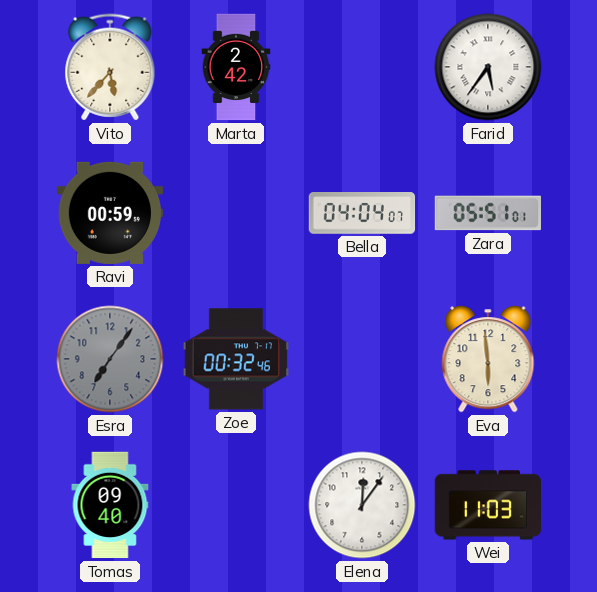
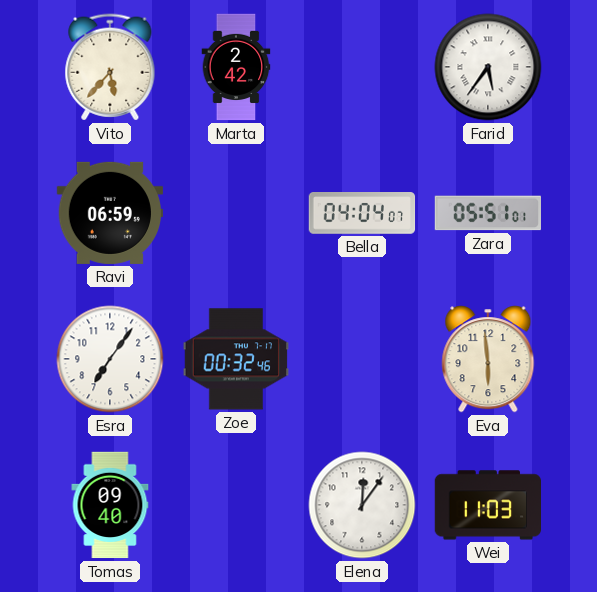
Ravi: 00:59 -> 06:59
Esra dial: grey -> white
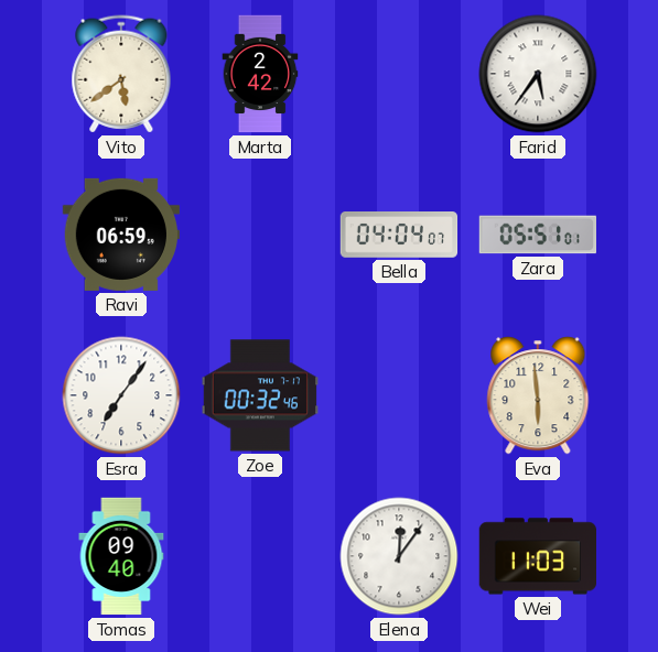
Vito: 5:37 -> 5:39
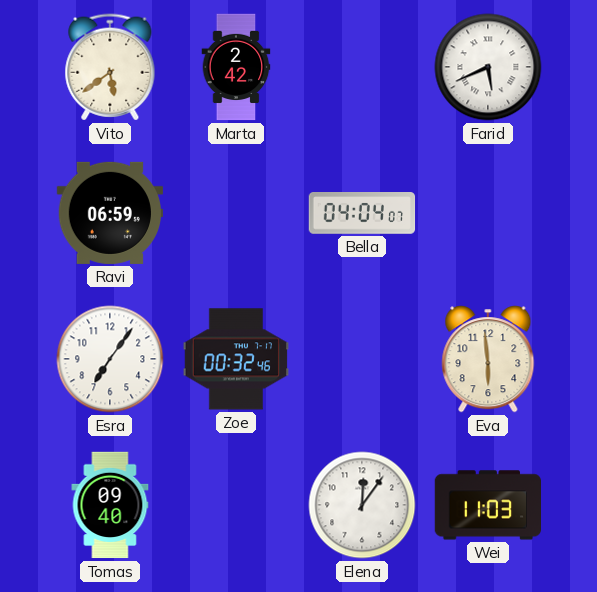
Farid: 5:36 -> 5:41
Zara: 05:51 -> none
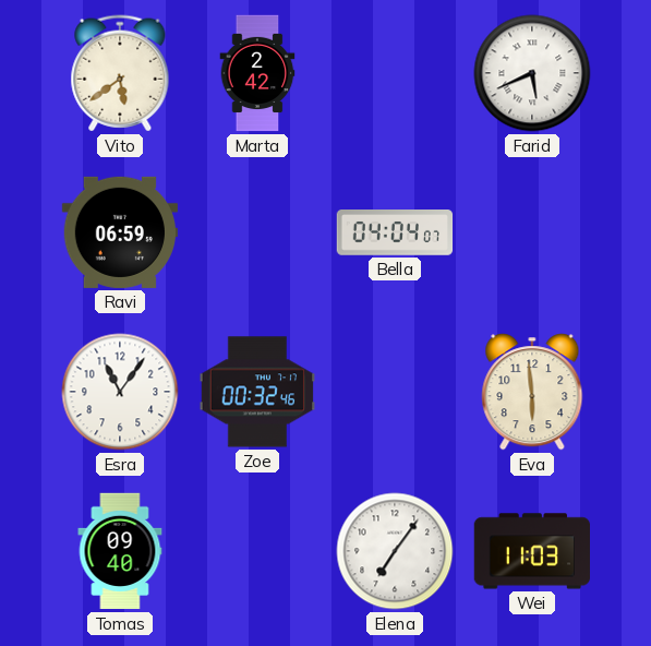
Esra: 7:06 -> 11:06
Elena: 12:06 -> 7:06
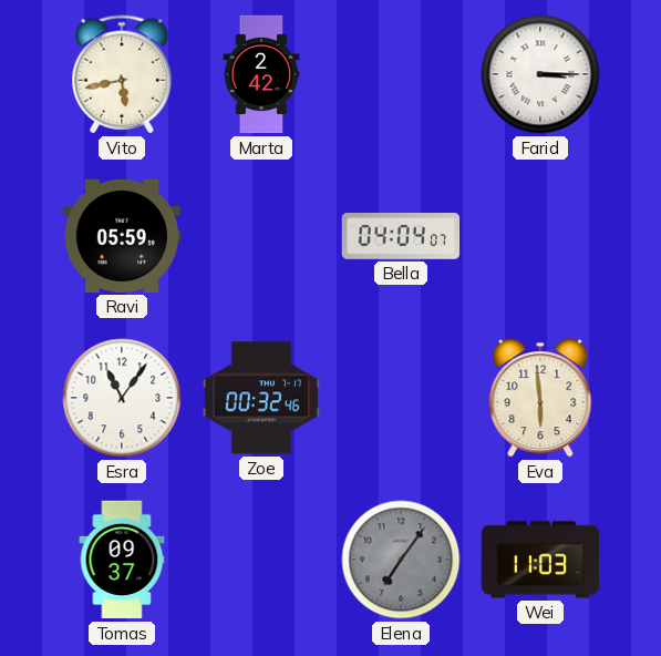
Vito: 5:39 -> 5:43
Farid: 5:41 -> 3:15
Ravi: 06:59 -> 05:59
Tomas: 09:40 -> 09:37
Elena dial: white -> grey
